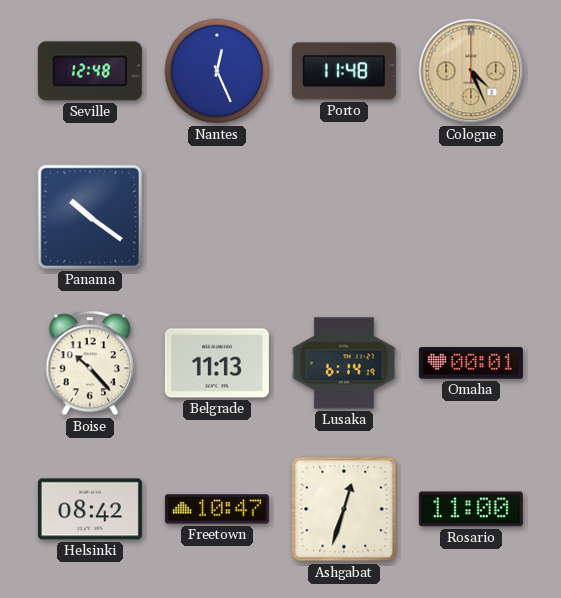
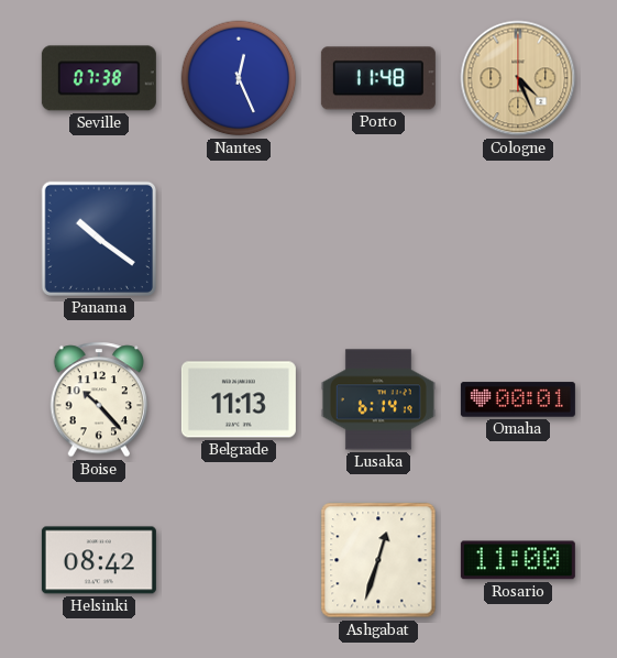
Seville: 12:48 -> 07:38
Freetown: 10:47 -> none
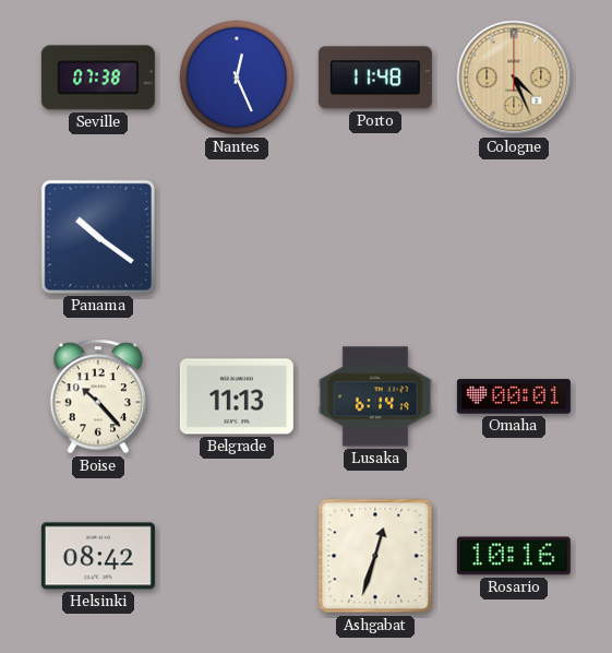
Rosario: 11:00 -> 10:16
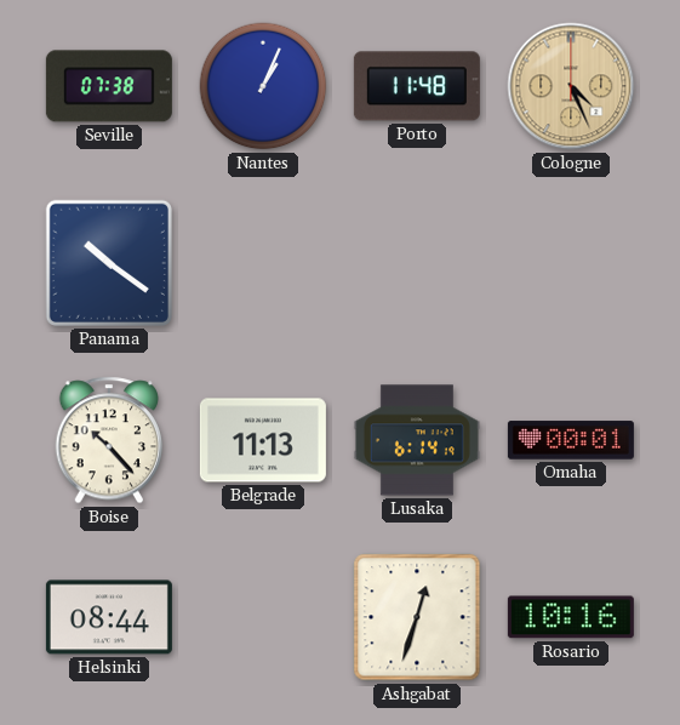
Nantes: 12:26 -> 1:04
Helsinki: 08:42 -> 08:44
